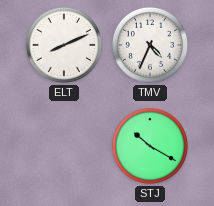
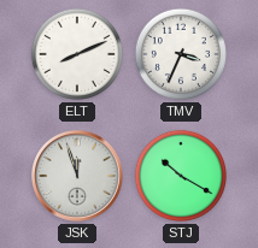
TMV: 4:34 -> 3:34
JSK: none -> 11:57
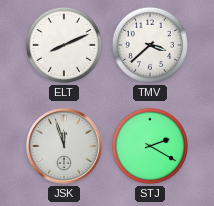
TMV: 3:34 -> 3:38
STJ: 10:20 -> 2:20
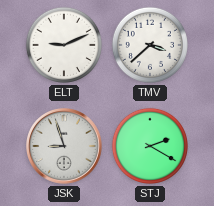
ELT: 8:11 -> 9:11
JSK: 11:57 -> 8:57
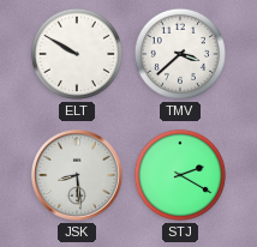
ELT: 9:11 -> 9:50
JSK: 8:57 -> 8:29
